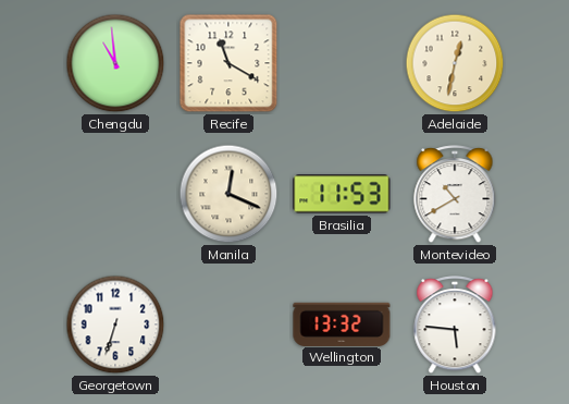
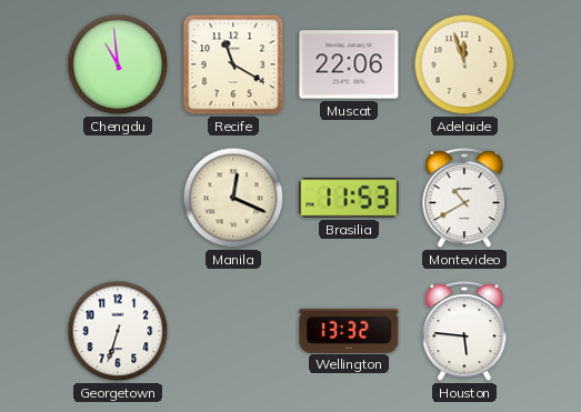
Muscat: none -> 22:06
Adelaide: 12:32 -> 11:57
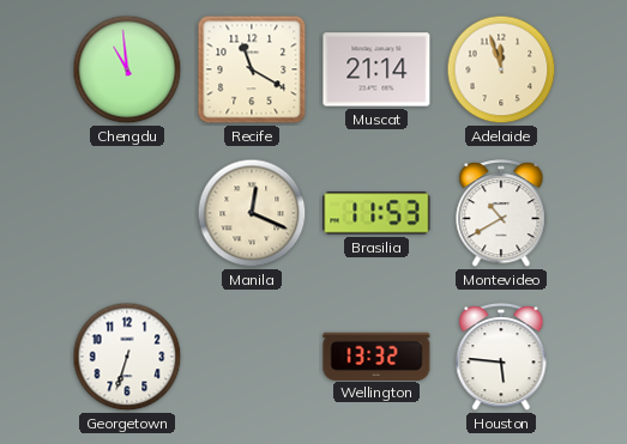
Muscat: 22:06 -> 21:14
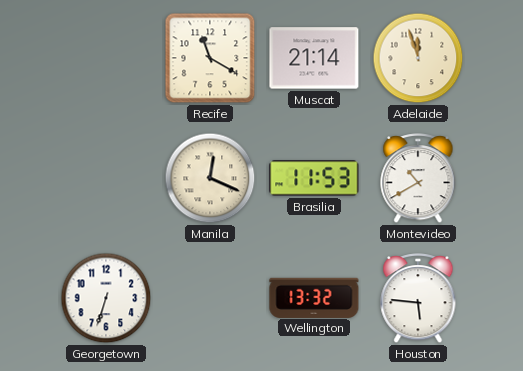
Chengdu: 10:59 -> none
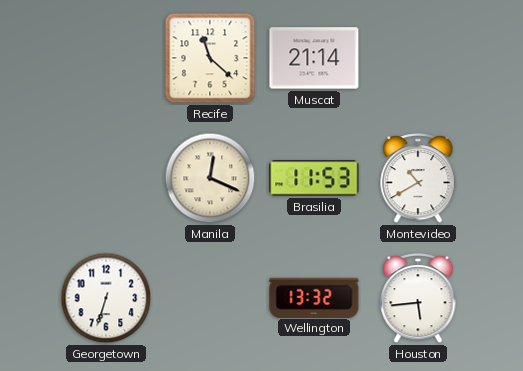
Recife: 11:20 -> 11:22
Adelaide: 11:57 -> none
Houston: 5:46 -> 5:44
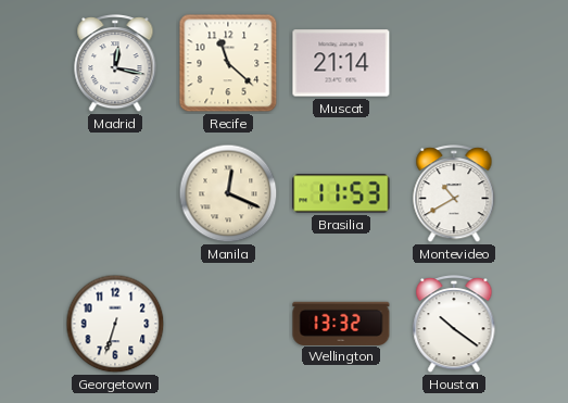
Madrid: none -> 12:17
Houston: 5:44 -> 10:21
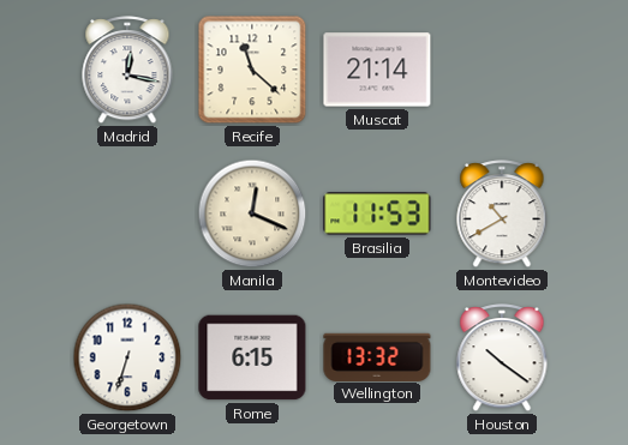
Rome: none -> 6:15
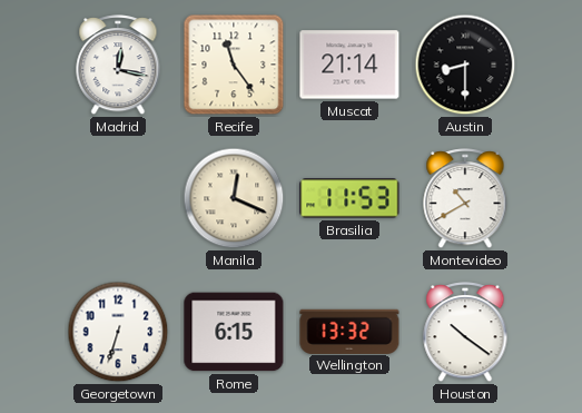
Recife: 11:22 -> 11:24
Austin: none -> 8:30
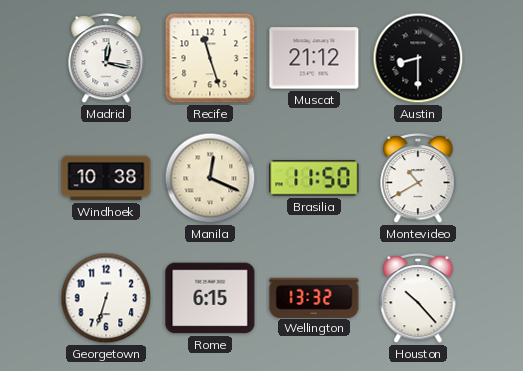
Recife: 11:24 -> 11:27
Muscat: 21:14 -> 21:12
Windhoek: none -> 10:38
Brasilia: 11:53 -> 11:50
Houston: 10:21 -> 10:23
